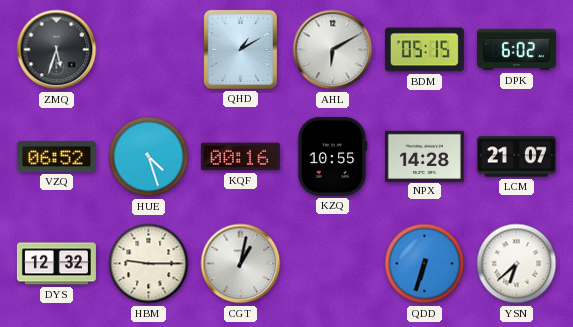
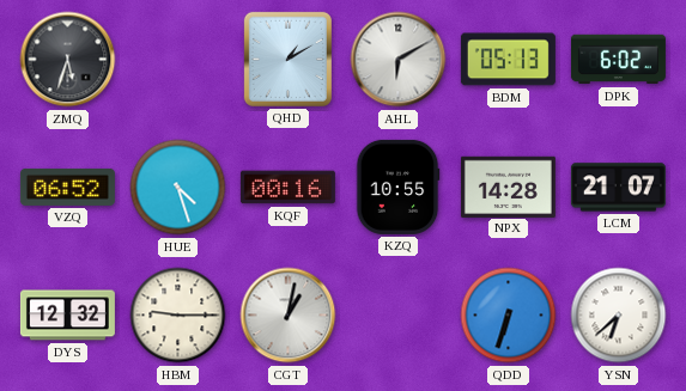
BDM: 05:15 -> 05:13
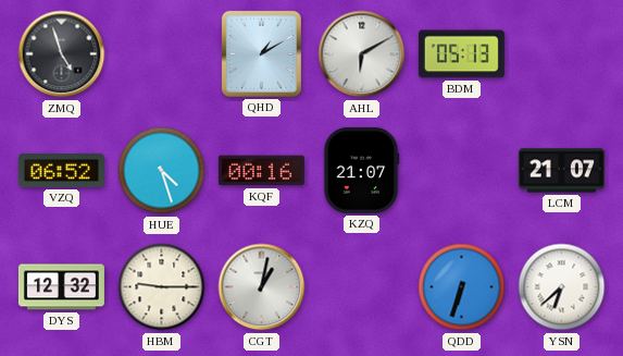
ZMQ: 5:33 -> 4:57
DPK: 6:02 -> none
KZQ: 10:55 -> 21:07
NPX: 14:28 -> none
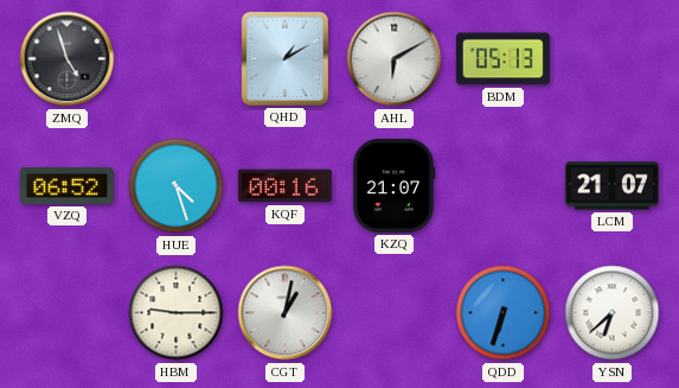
DYS: 12:32 -> none
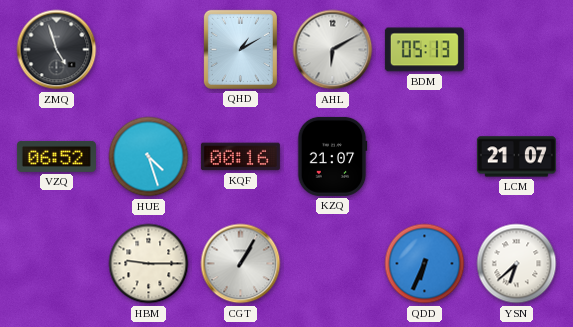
CGT: 1:02 -> 1:05
QDD: 6:33 -> 6:34
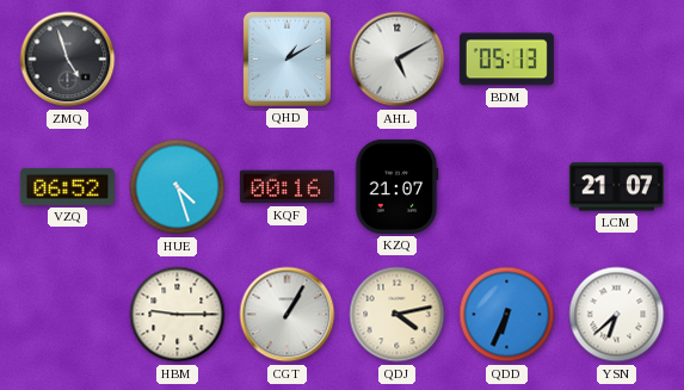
AHL: 6:10 -> 5:10
QDJ: none -> 4:13
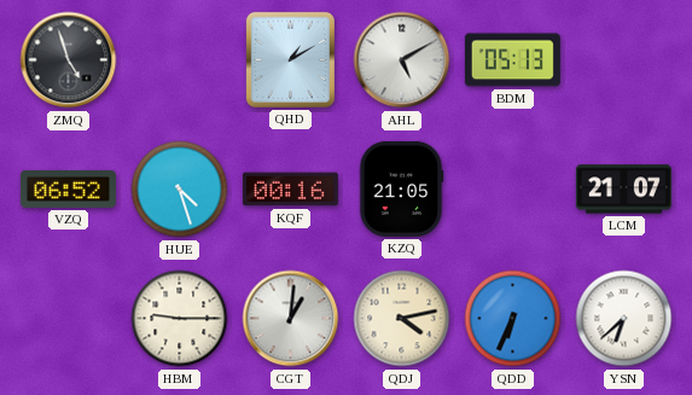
KZQ: 21:07 -> 21:05
CGT: 1:05 -> 1:01
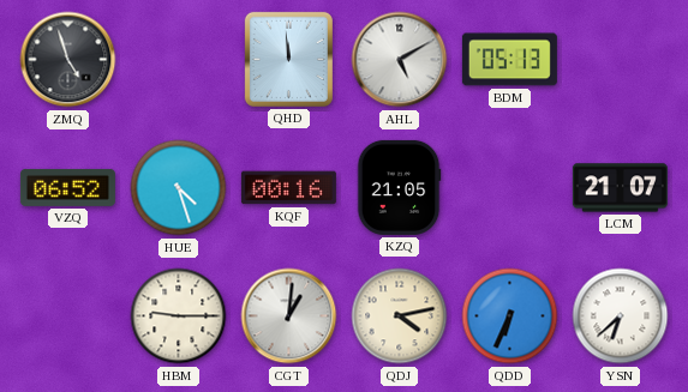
QHD: 1:10 -> 11:59
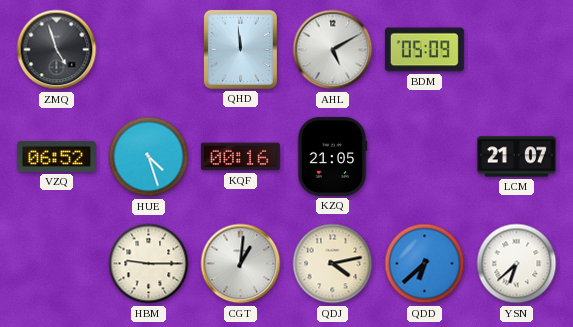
BDM: 05:13 -> 05:09
QDD: 6:34 -> 6:38
